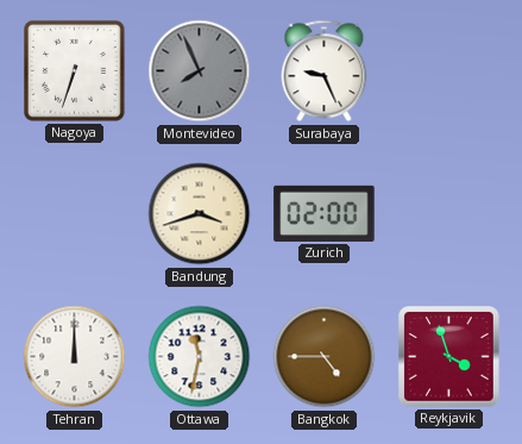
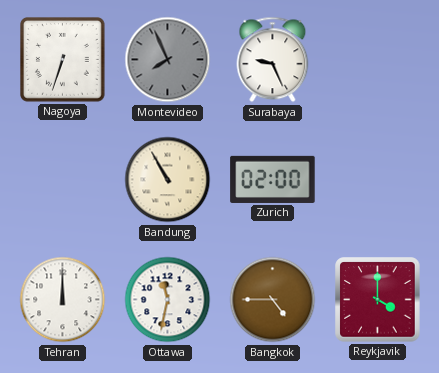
Bandung: 3:42 -> 10:55
Reykjavik: 3:57 -> 4:00
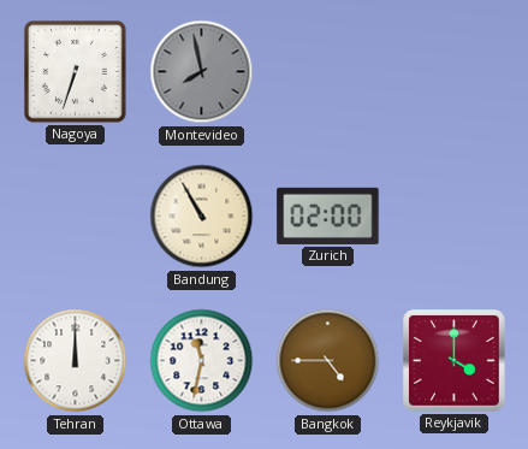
Montevideo: 7:56 -> 7:58
Surabaya: 9:26 -> none
